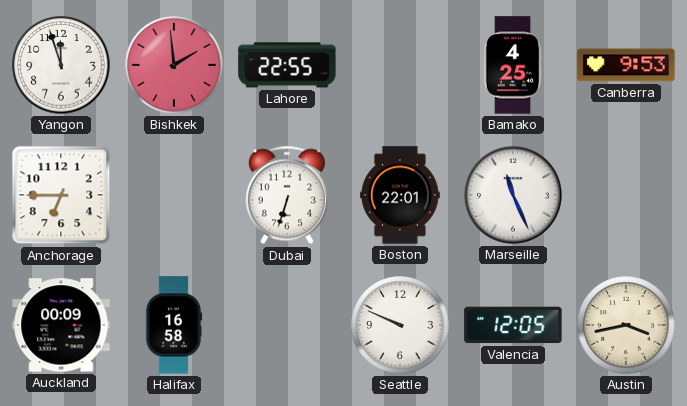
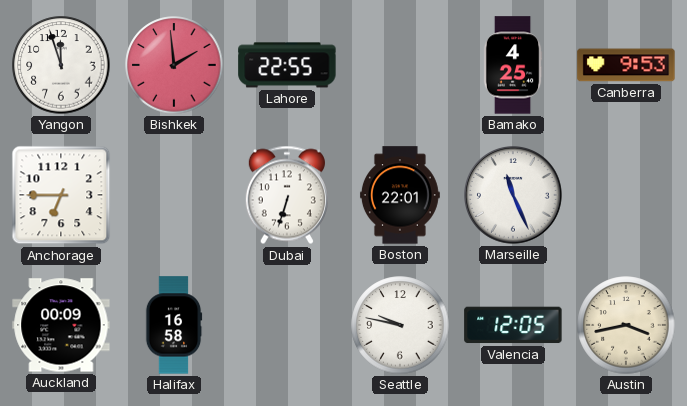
Seattle: 9:49 -> 9:47
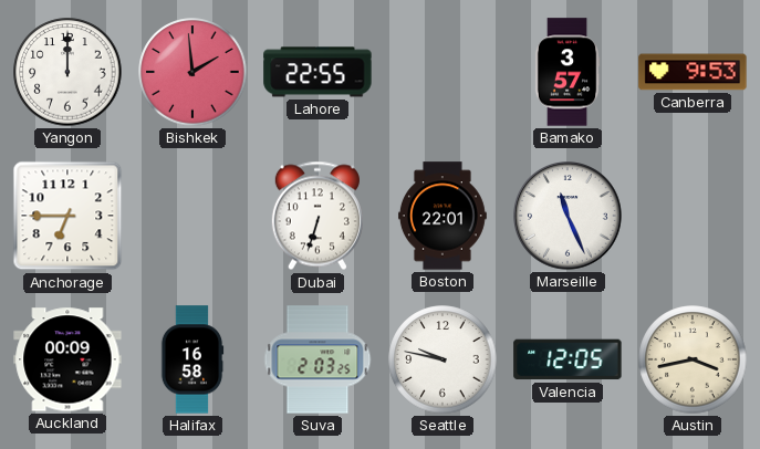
Yangon: 11:57 -> 12:00
Bamako: 4:25 -> 3:57
Suva: none -> 2:03
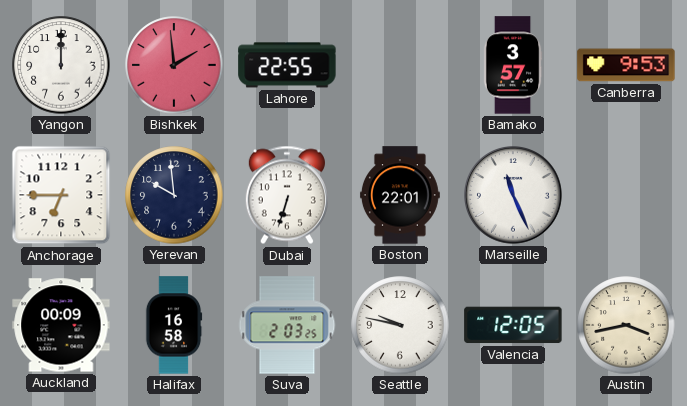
Yerevan: none -> 9:59
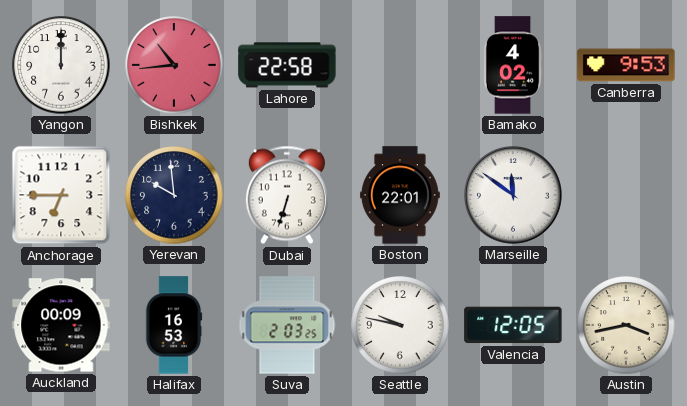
Bishkek: 1:59 -> 10:44
Lahore: 22:55 -> 22:58
Bamako: 3:57 -> 4:02
Marseille: 11:26 -> 11:51
Halifax: 16:58 -> 16:53
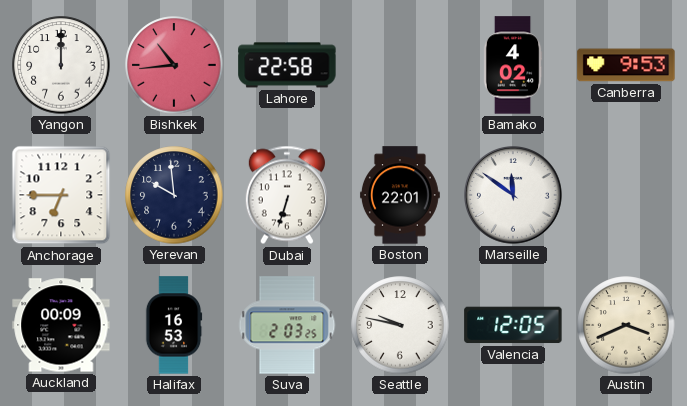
Austin: 3:43 -> 3:41
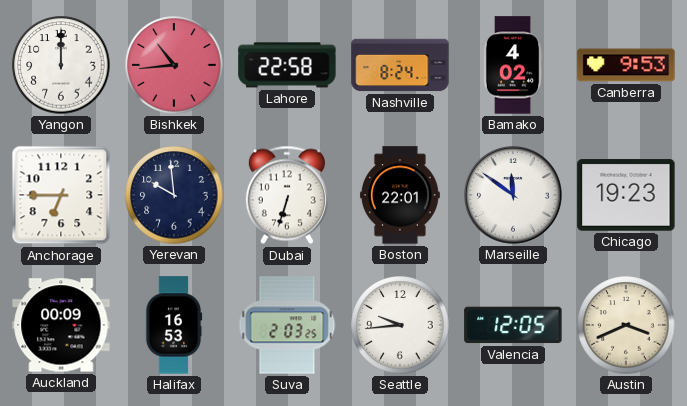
Nashville: none -> 8:24
Chicago: none -> 19:23
Seattle: 9:47 -> 9:44
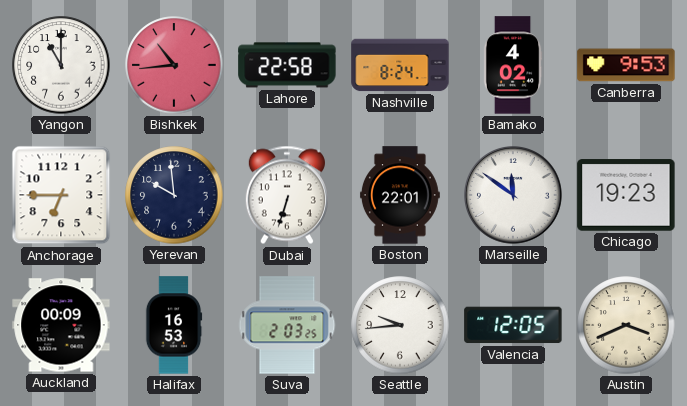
Yangon: 12:00 -> 11:00
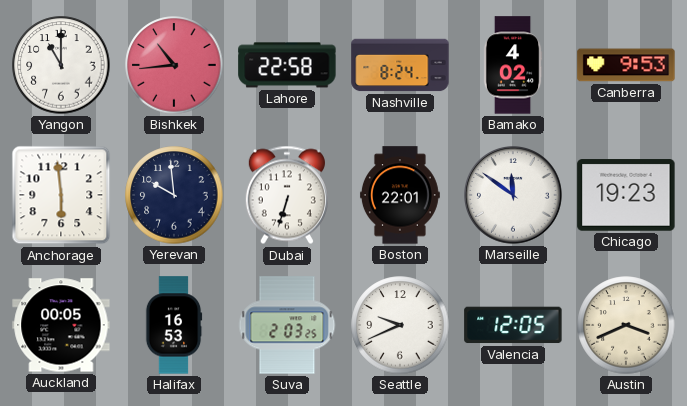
Anchorage: 6:45 -> 5:59
Auckland: 00:09 -> 00:05
Seattle: 9:44 -> 9:41
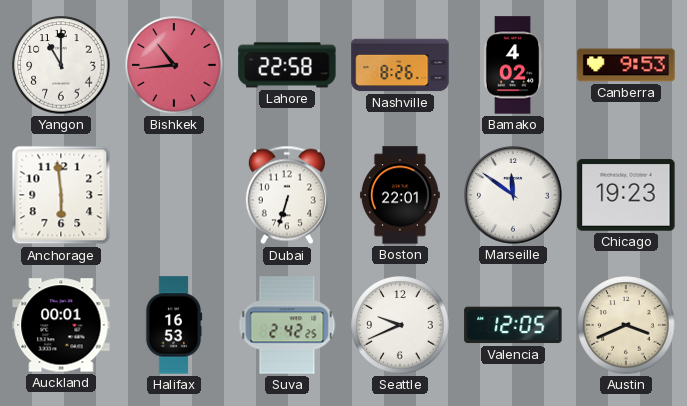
Nashville: 8:24 -> 8:26
Yerevan: 9:59 -> none
Auckland: 00:05 -> 00:01
Suva: 2:03 -> 2:42
